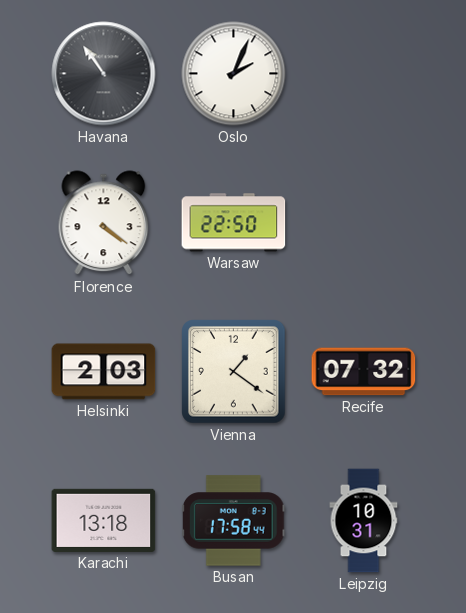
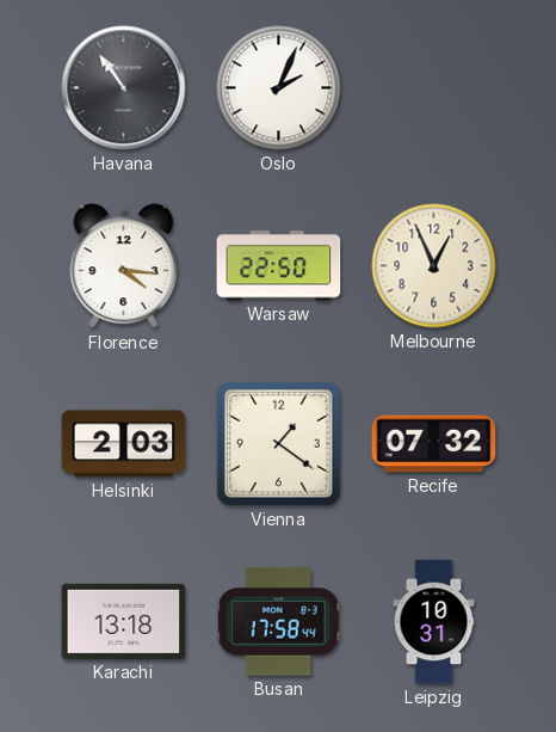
Florence: 4:21 -> 4:16
Melbourne: none -> 12:56
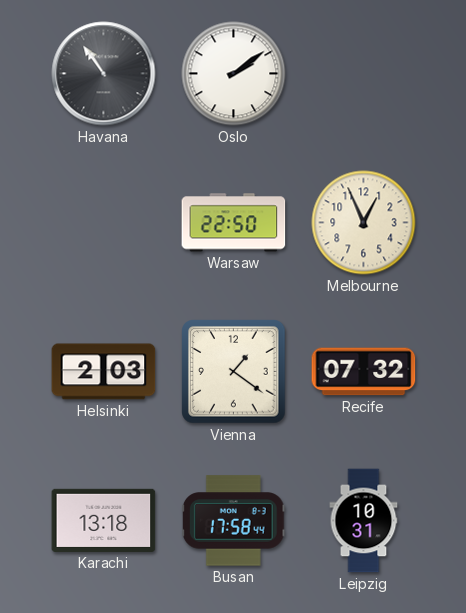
Oslo: 2:04 -> 2:09
Florence: 4:16 -> none
